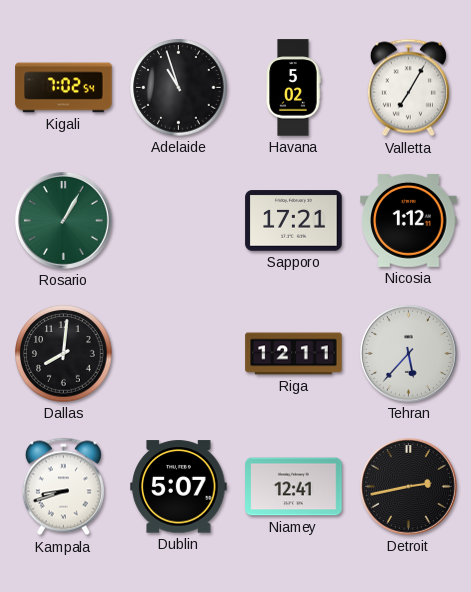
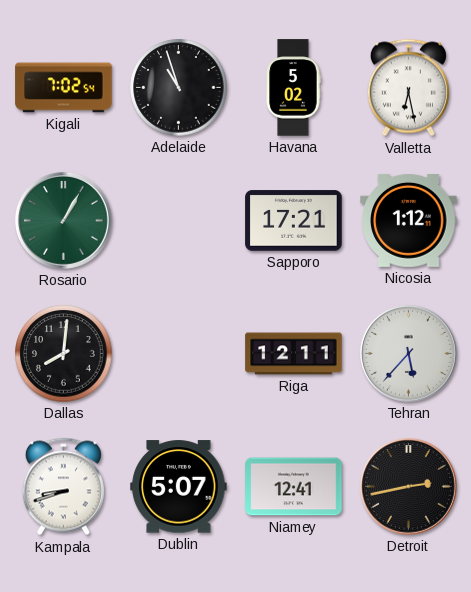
Valletta: 7:05 -> 6:28
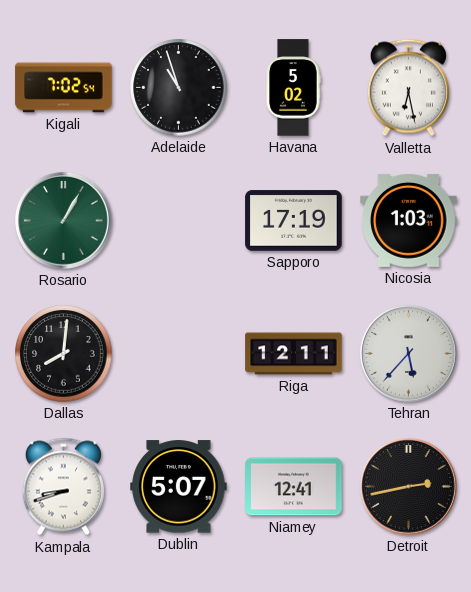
Sapporo: 17:21 -> 17:19
Nicosia: 1:12 -> 1:03
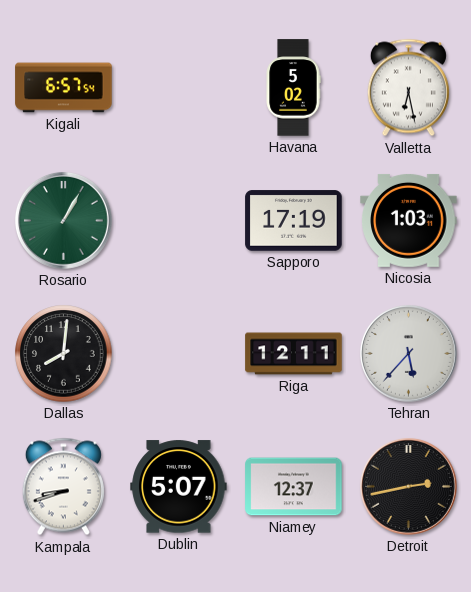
Kigali: 7:02 -> 6:57
Adelaide: 10:57 -> none
Niamey: 12:41 -> 12:37
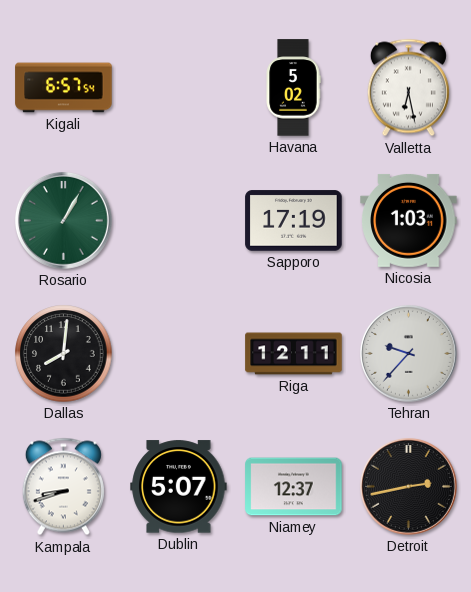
Tehran: 5:37 -> 9:37
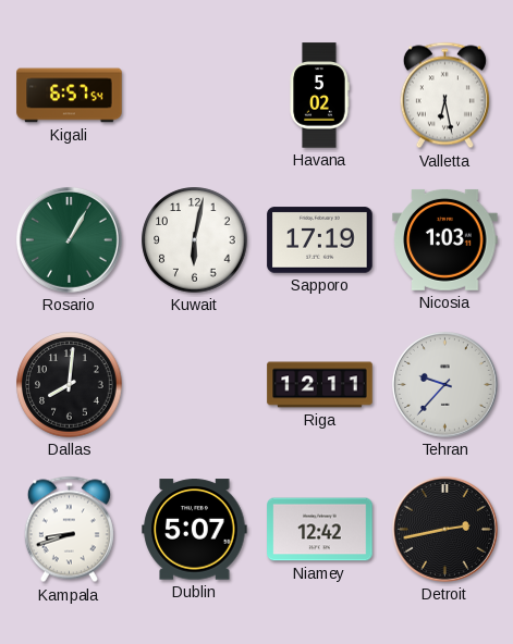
Kuwait: none -> 6:02
Niamey: 12:37 -> 12:42
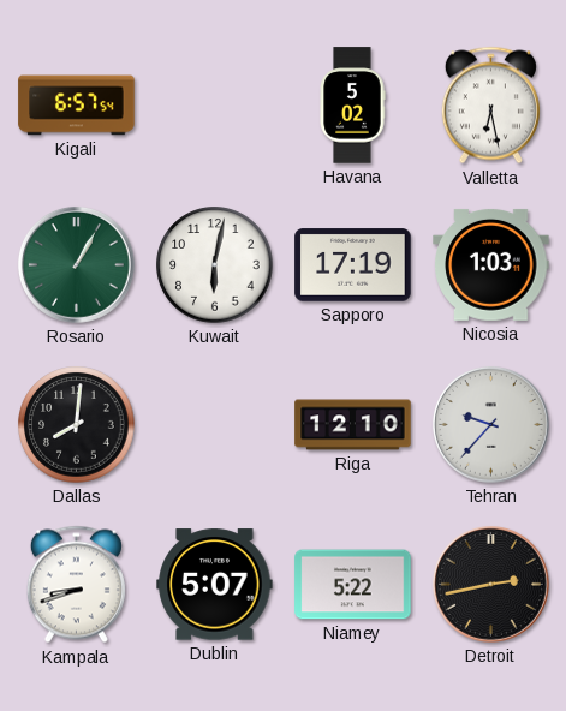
Riga: 12:11 -> 12:10
Niamey: 12:42 -> 5:22
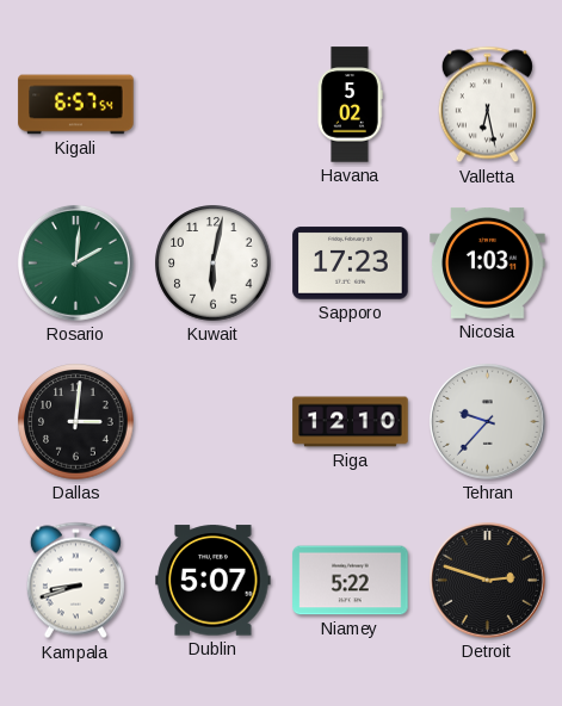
Rosario: 1:05 -> 2:01
Sapporo: 17:19 -> 17:23
Dallas: 8:01 -> 3:01
Detroit: 2:43 -> 2:48
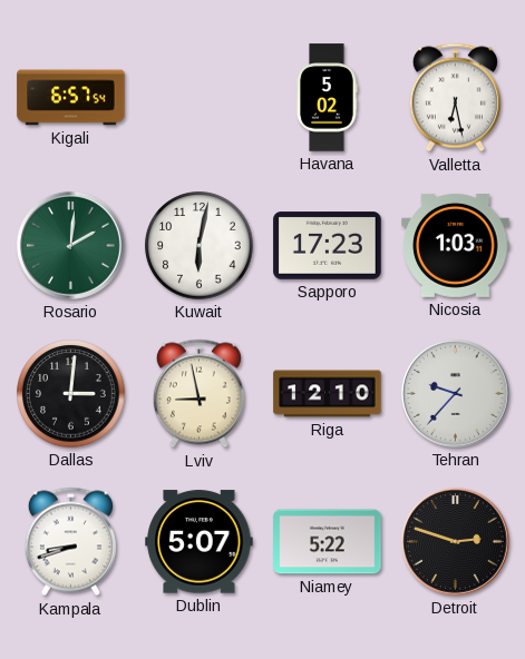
Lviv: none -> 8:58
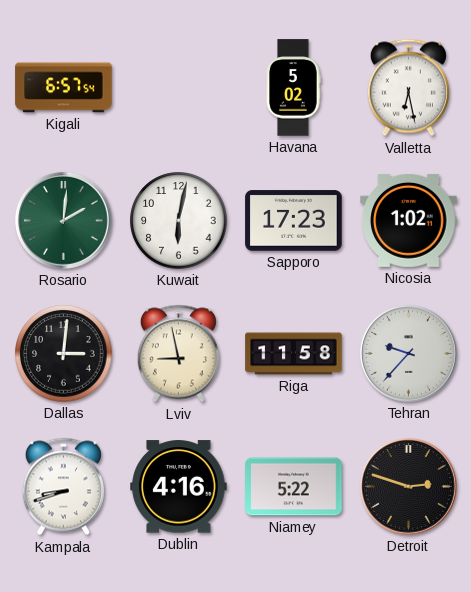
Nicosia: 1:03 -> 1:02
Riga: 12:10 -> 11:58
Dublin: 5:07 -> 4:16
